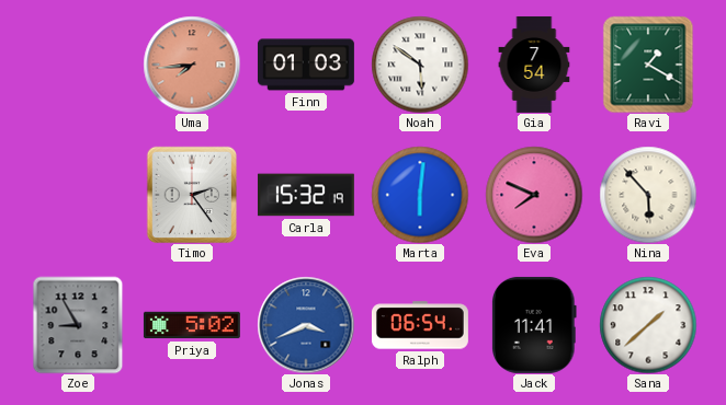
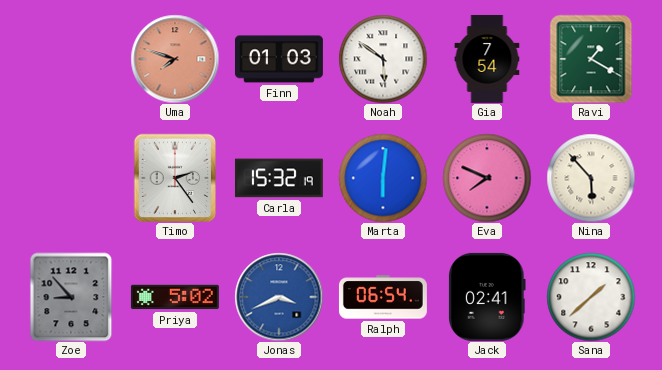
Uma: 7:44 -> 7:48
Zoe: 8:55 -> 8:53
Jack: 11:41 -> 02:41
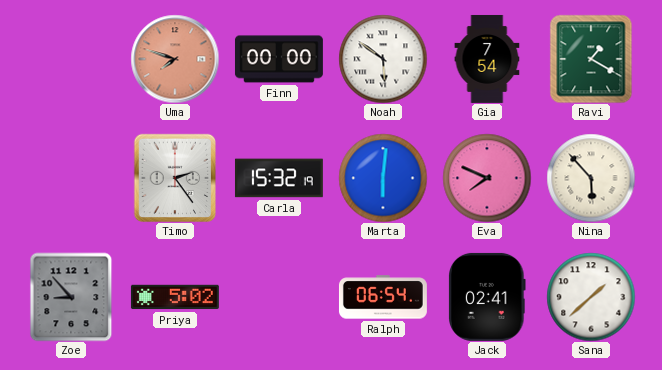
Finn: 01:03 -> 00:00
Jonas: 3:41 -> none
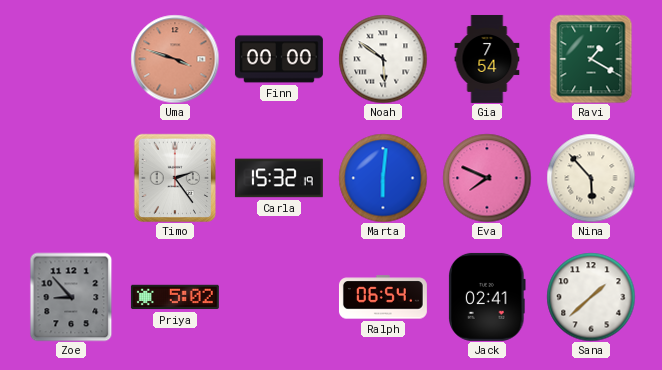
Uma: 7:48 -> 3:48
